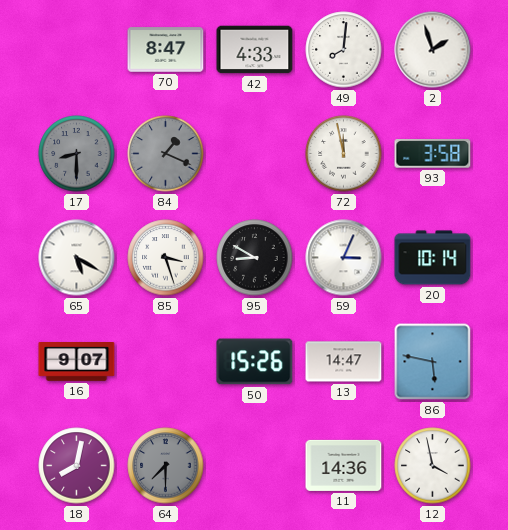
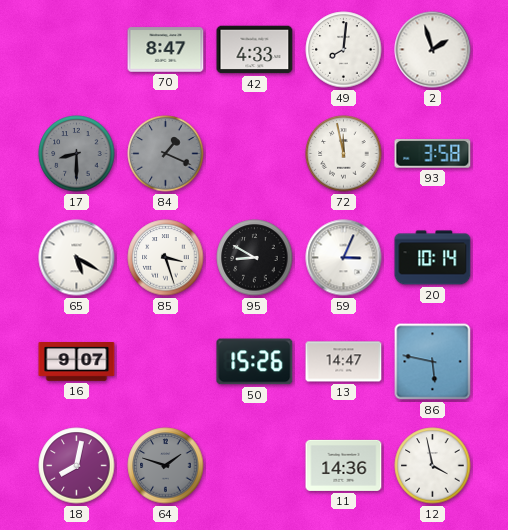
64: 7:30 -> 1:48
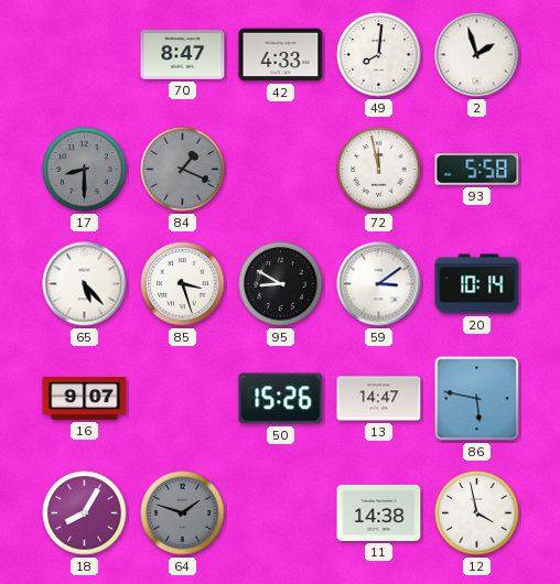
93: 3:58 -> 5:58
65: 5:20 -> 5:23
59: 3:04 -> 3:09
18: 8:02 -> 8:05
11: 14:36 -> 14:38
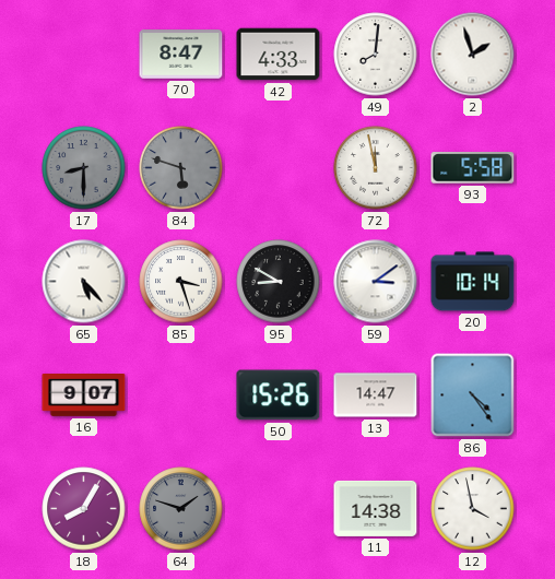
84: 1:19 -> 5:48
86: 5:47 -> 4:24
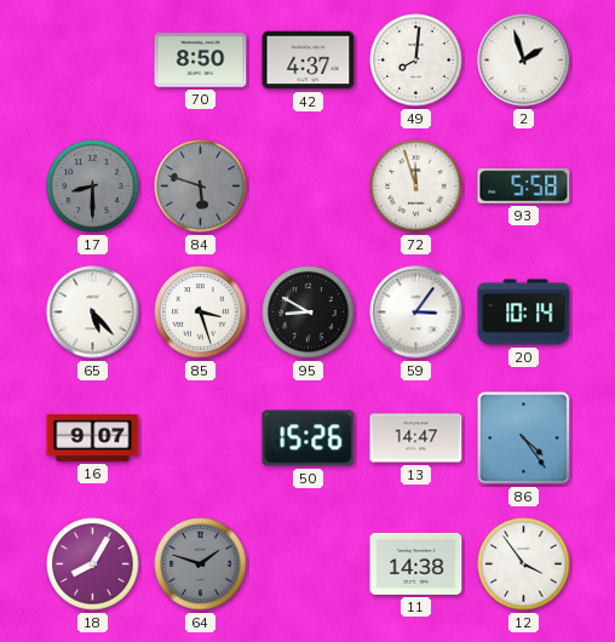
70: 8:47 -> 8:50
42: 4:33 -> 4:37
72: 11:58 -> 11:57
59: 3:09 -> 3:06
12: 3:58 -> 3:54
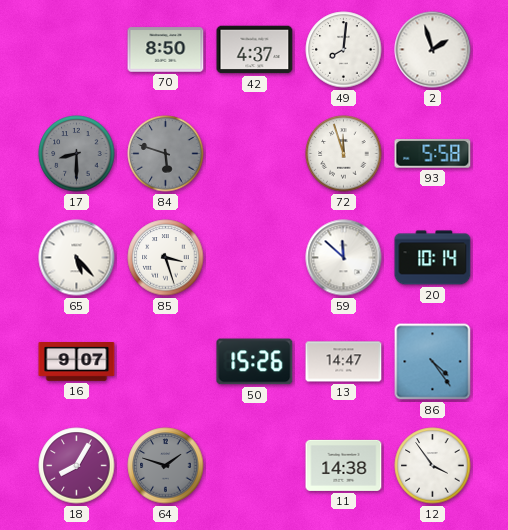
95: 8:50 -> none
59: 3:06 -> 11:52
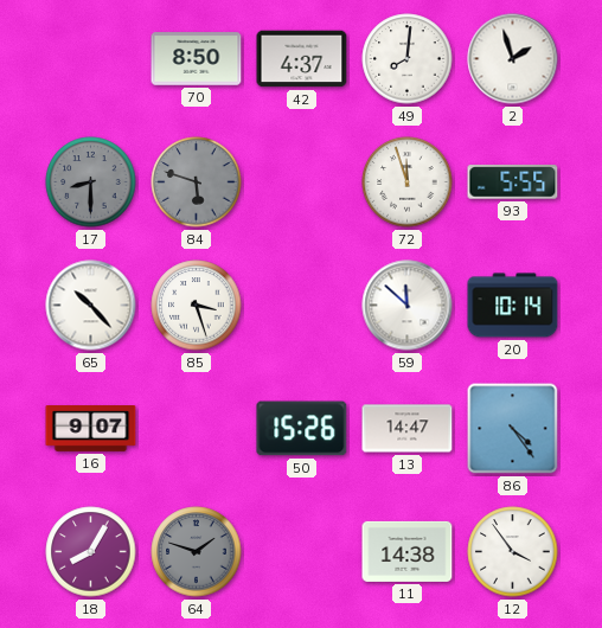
93: 5:58 -> 5:55
65: 5:23 -> 10:23
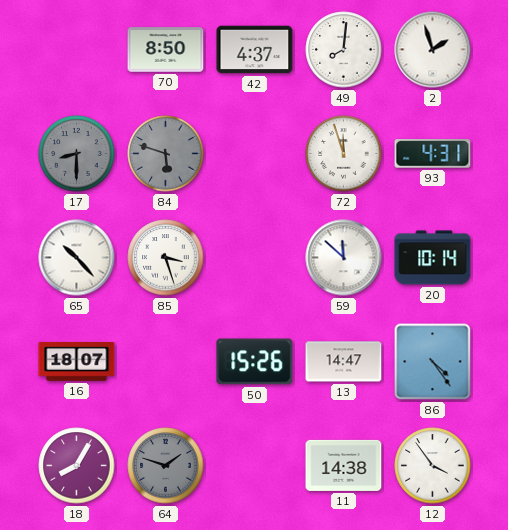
93: 5:55 -> 4:31
16: 9:07 -> 18:07
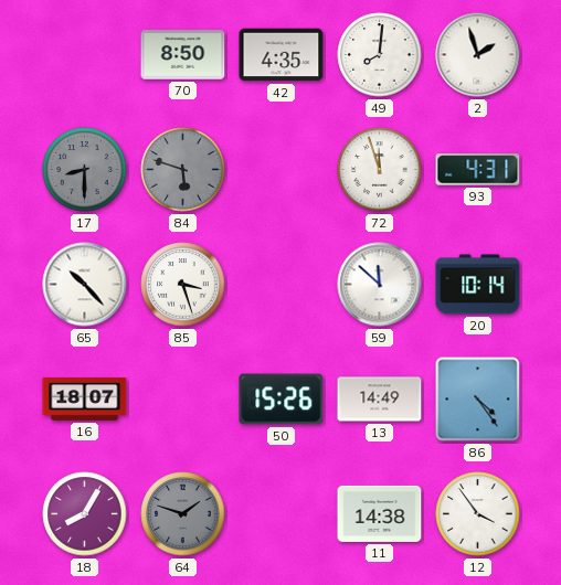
42: 4:37 -> 4:35
13: 14:47 -> 14:49
